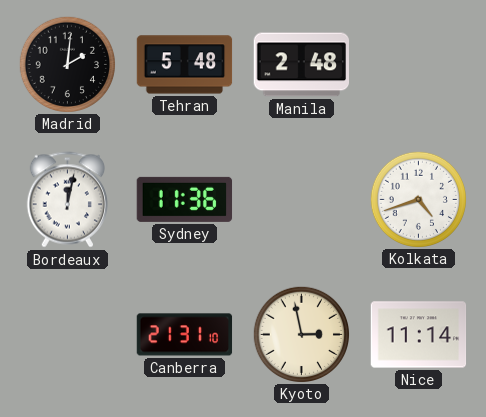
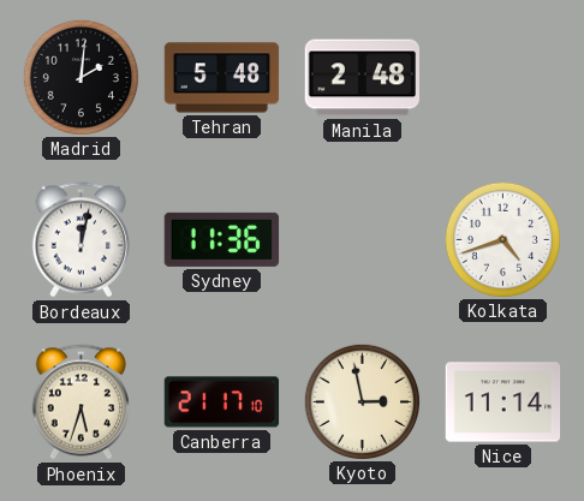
Phoenix: none -> 5:33
Canberra: 21:31 -> 21:17
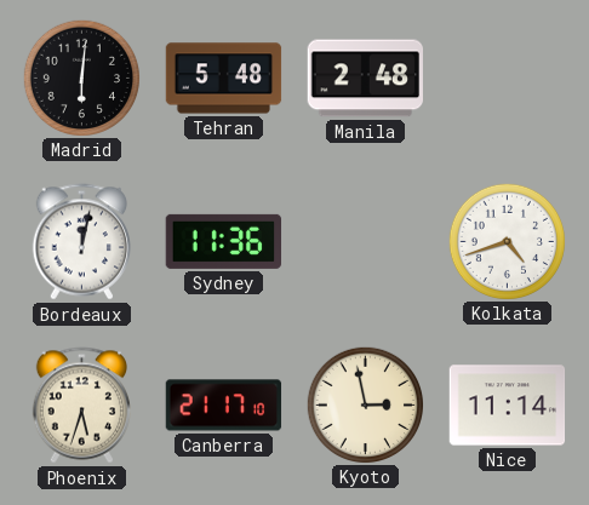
Madrid: 2:01 -> 6:01
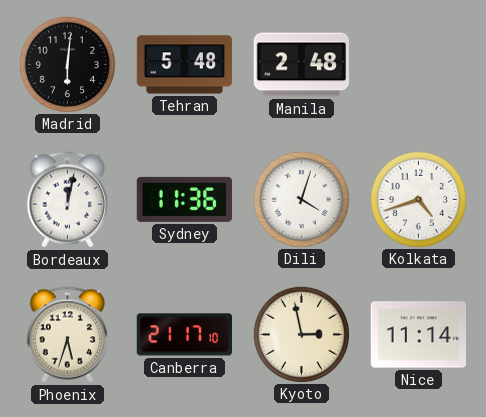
Dili: none -> 4:03
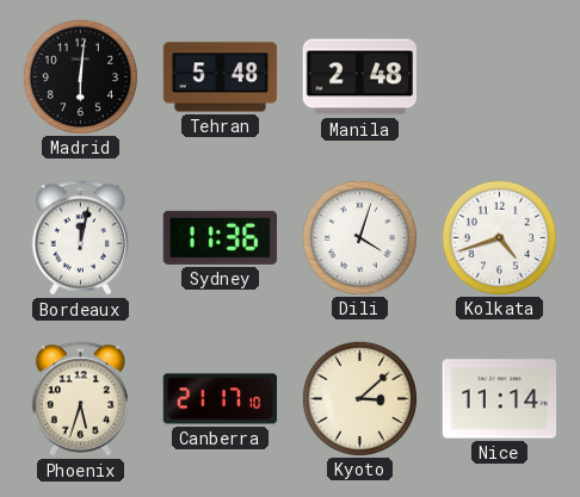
Kyoto: 2:58 -> 3:08
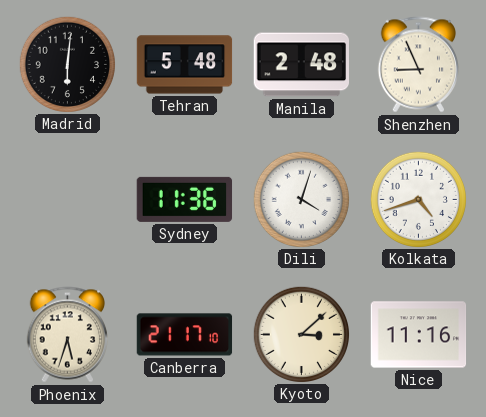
Shenzhen: none -> 8:56
Bordeaux: 12:02 -> none
Nice: 11:14 -> 11:16
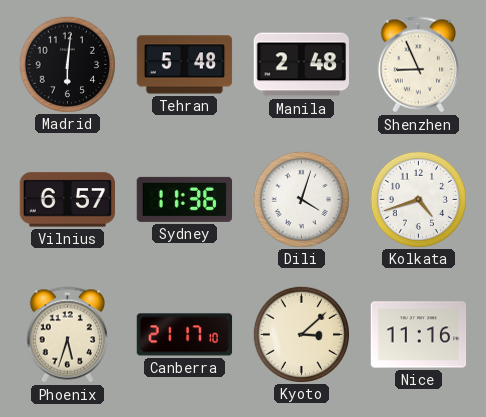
Vilnius: none -> 6:57
